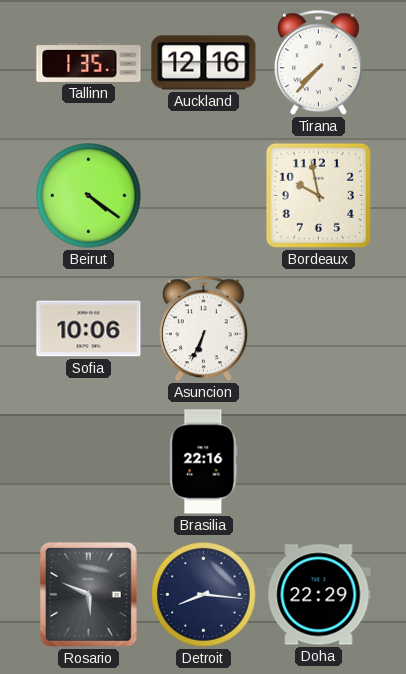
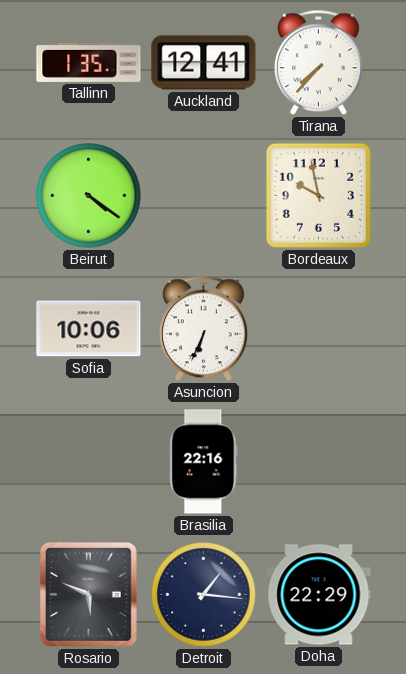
Auckland: 12:16 -> 12:41
Detroit: 8:16 -> 1:16
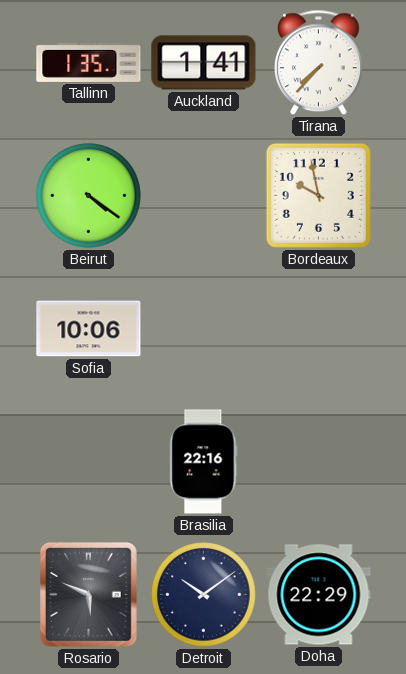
Auckland: 12:41 -> 1:41
Asuncion: 6:34 -> none
Detroit: 1:16 -> 10:09
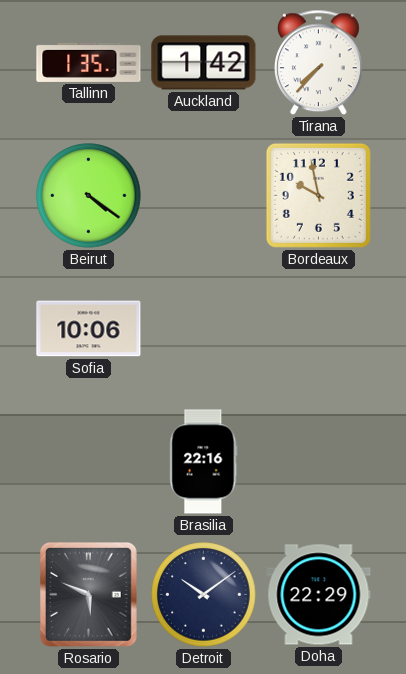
Auckland: 1:41 -> 1:42
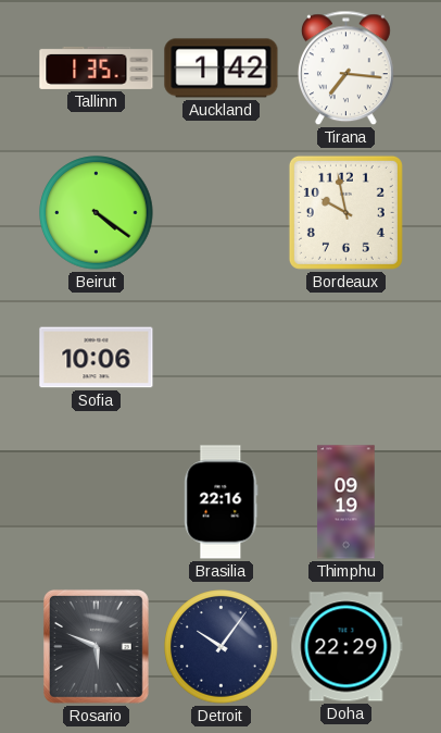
Tirana: 7:37 -> 7:16
Thimphu: none -> 09:19
Detroit: 10:09 -> 10:06
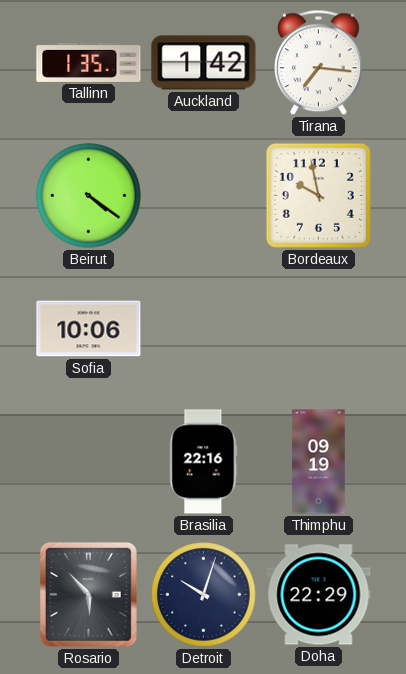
Rosario: 5:49 -> 5:53
Detroit: 10:06 -> 10:03
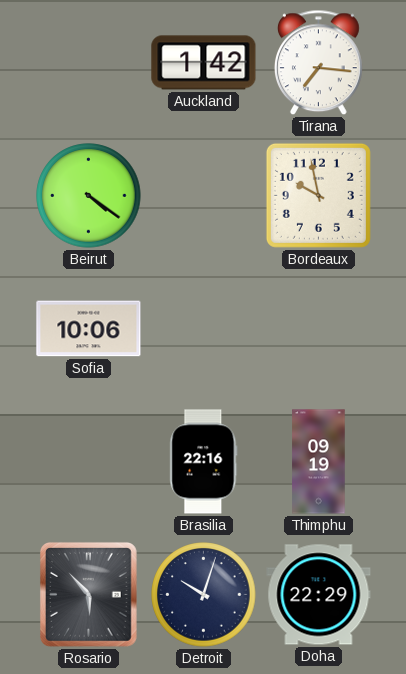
Tallinn: 1:35 -> none
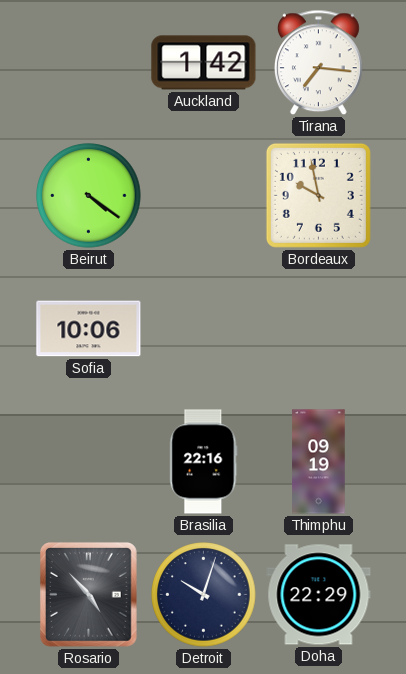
Rosario: 5:53 -> 4:53
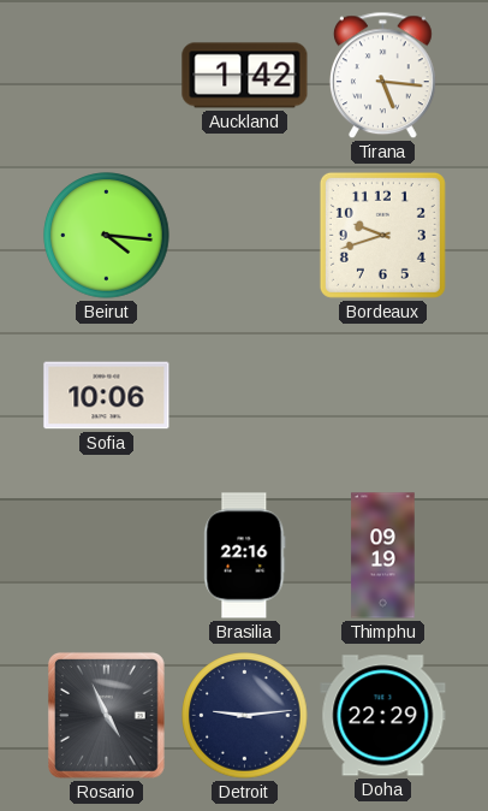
Tirana: 7:16 -> 5:16
Beirut: 4:21 -> 4:16
Bordeaux: 9:58 -> 9:42
Rosario: 4:53 -> 4:56
Detroit: 10:03 -> 9:14
